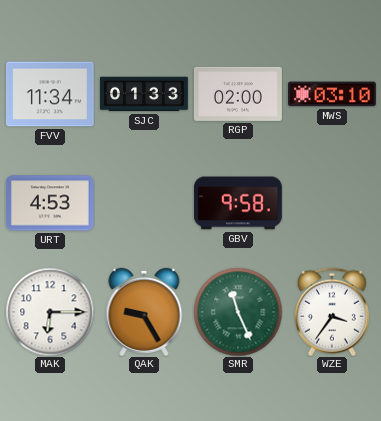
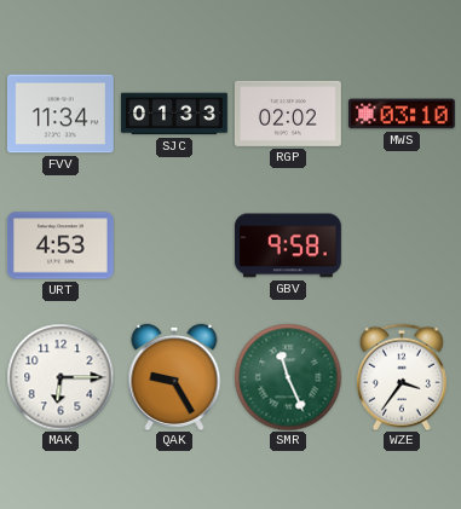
RGP: 02:00 -> 02:02
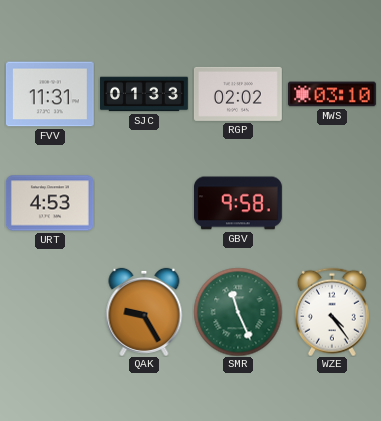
FVV: 11:34 -> 11:31
MAK: 6:15 -> none
WZE: 3:36 -> 4:24
